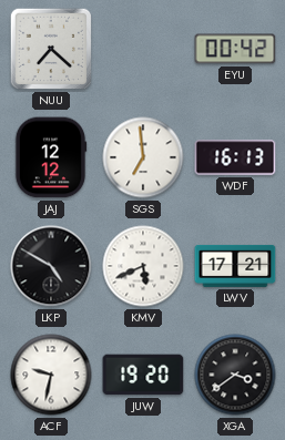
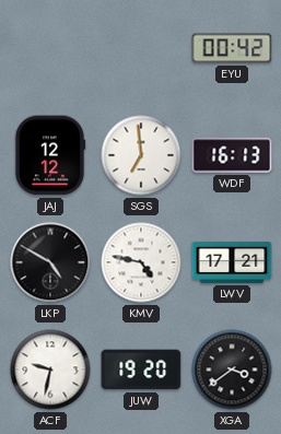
NUU: 7:22 -> none
KMV: 5:41 -> 4:47
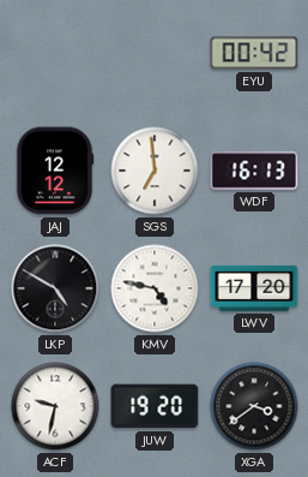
LWV: 17:21 -> 17:20
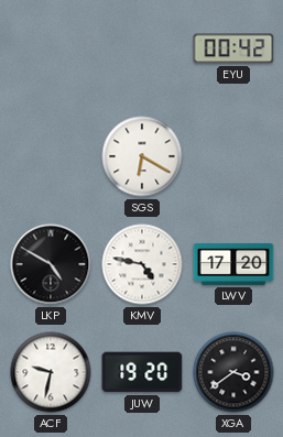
JAJ: 12:12 -> none
SGS: 6:59 -> 6:20
WDF: 16:13 -> none
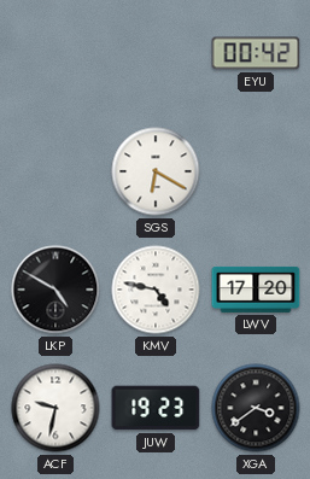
JUW: 19:20 -> 19:23
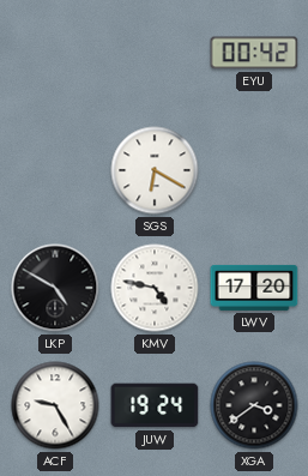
ACF: 9:32 -> 9:25
JUW: 19:23 -> 19:24
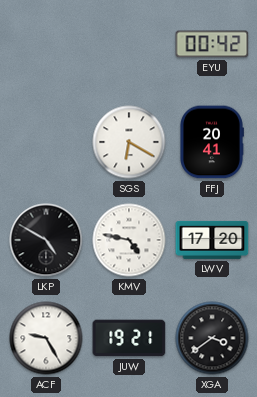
FFJ: none -> 20:41
JUW: 19:24 -> 19:21
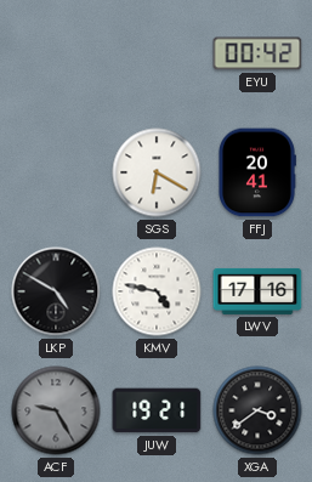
LWV: 17:20 -> 17:16
ACF dial: white -> grey
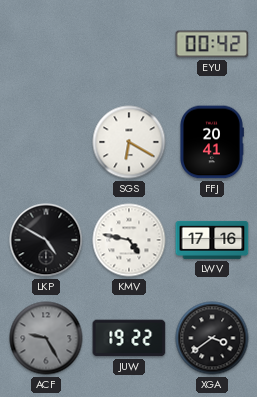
JUW: 19:21 -> 19:22
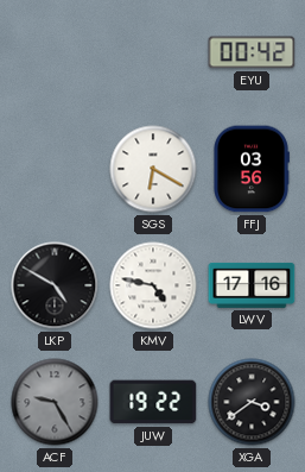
FFJ: 20:41 -> 03:56
